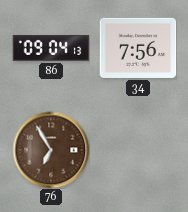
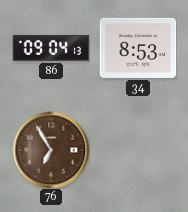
34: 7:56 -> 8:53
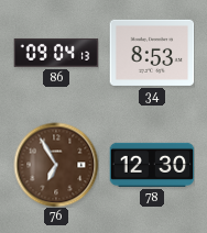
78: none -> 12:30
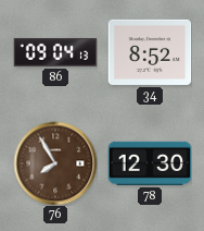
34: 8:53 -> 8:52
76: 6:55 -> 7:55
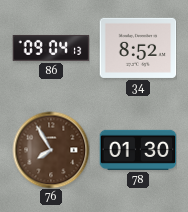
78: 12:30 -> 01:30
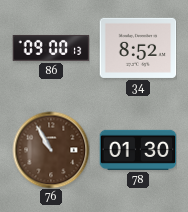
86: 09:04 -> 09:00
76: 7:55 -> 10:55
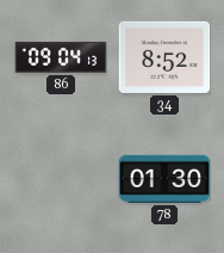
86: 09:00 -> 09:04
76: 10:55 -> none
